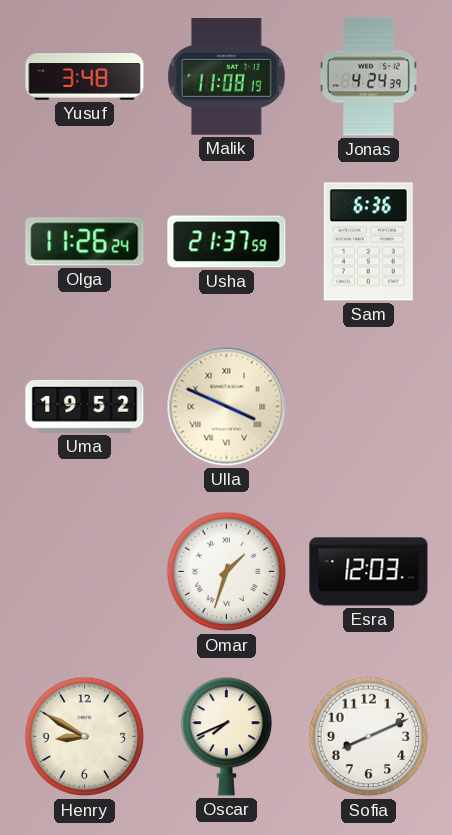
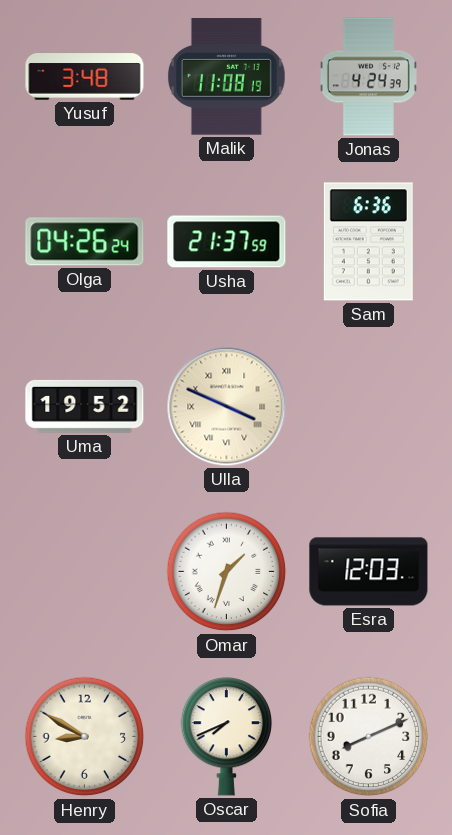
Olga: 11:26 -> 04:26
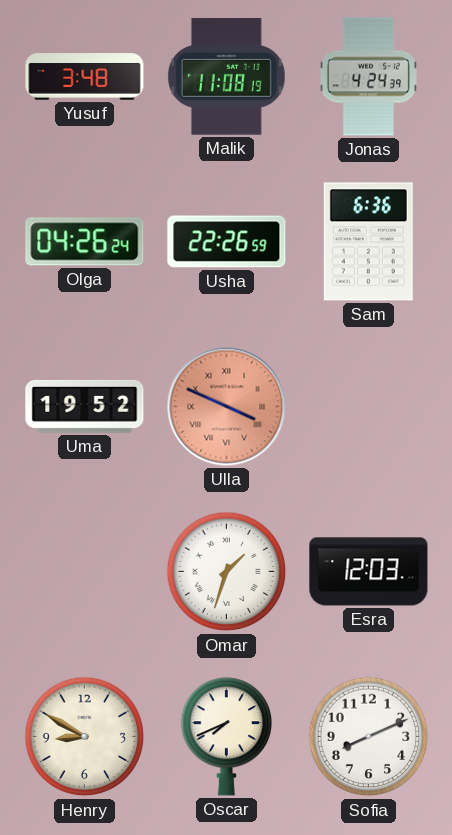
Usha: 21:37 -> 22:26
Ulla dial: cream -> salmon
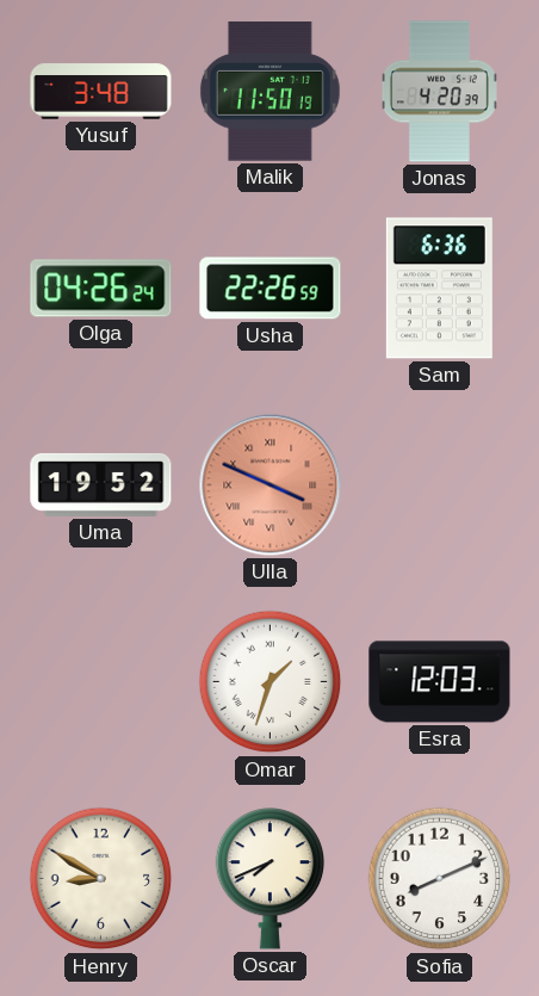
Malik: 11:08 -> 11:50
Jonas: 4:24 -> 4:20
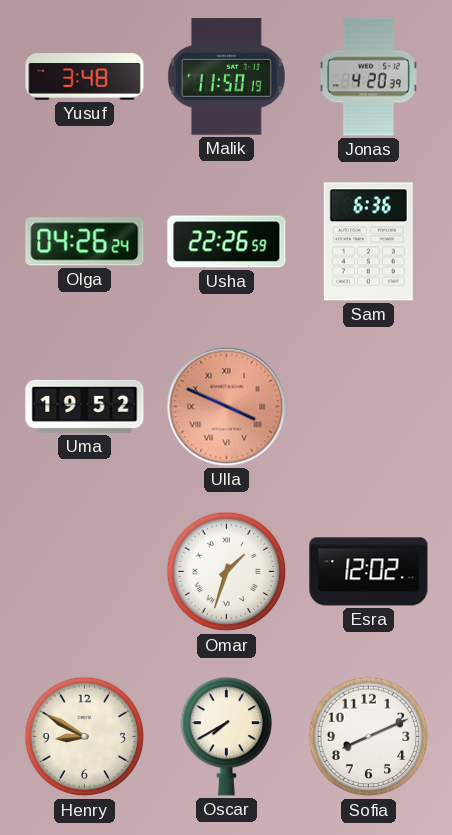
Esra: 12:03 -> 12:02
Oscar: 7:41 -> 7:40
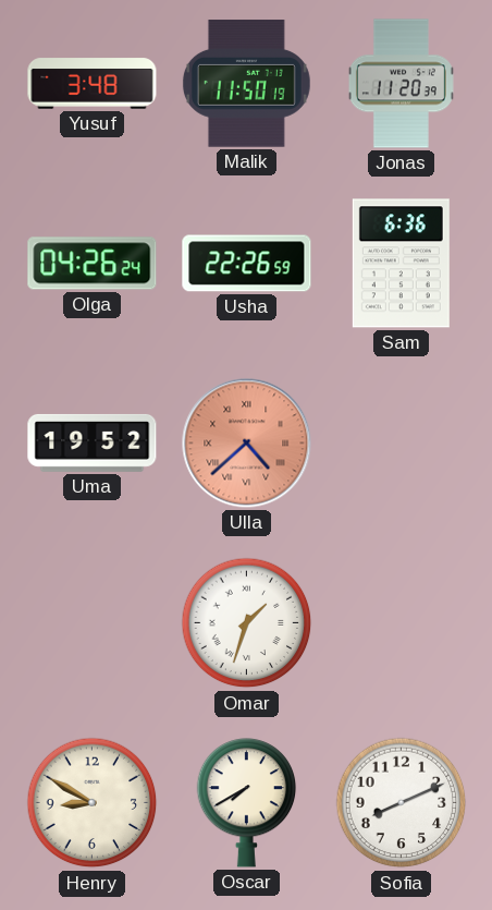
Jonas: 4:20 -> 11:20
Ulla: 3:49 -> 4:38
Esra: 12:02 -> none
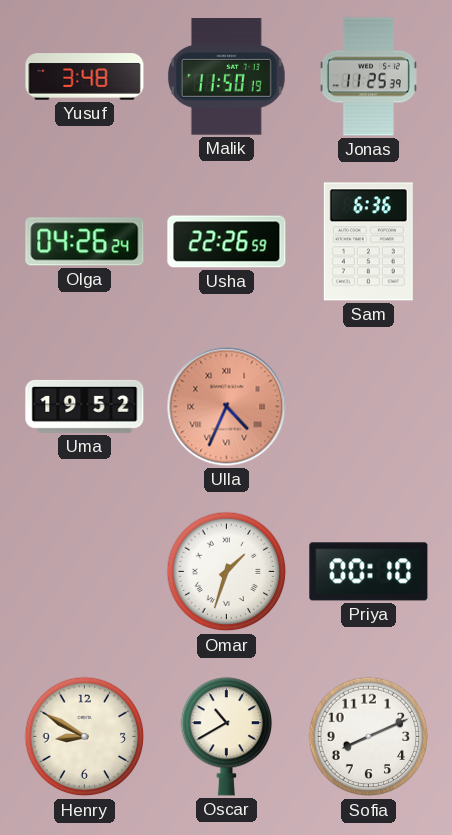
Jonas: 11:20 -> 11:25
Ulla: 4:38 -> 4:34
Priya: none -> 00:10
Oscar: 7:40 -> 10:40
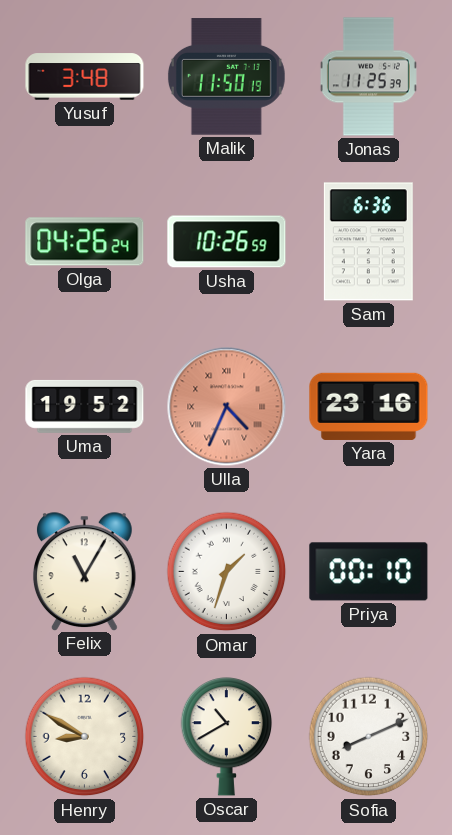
Usha: 22:26 -> 10:26
Yara: none -> 23:16
Felix: none -> 11:05
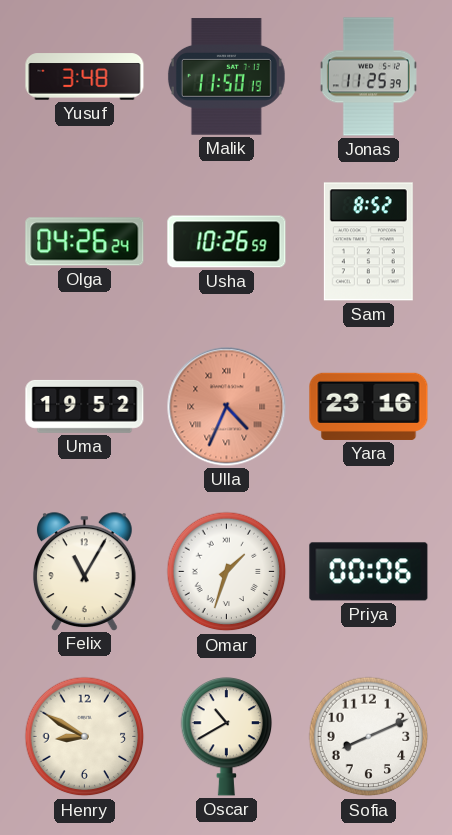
Sam: 6:36 -> 8:52
Priya: 00:10 -> 00:06
